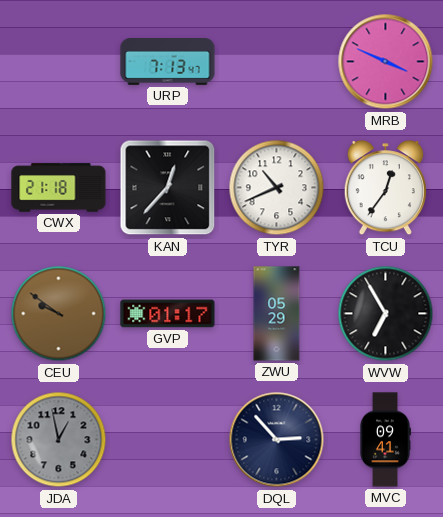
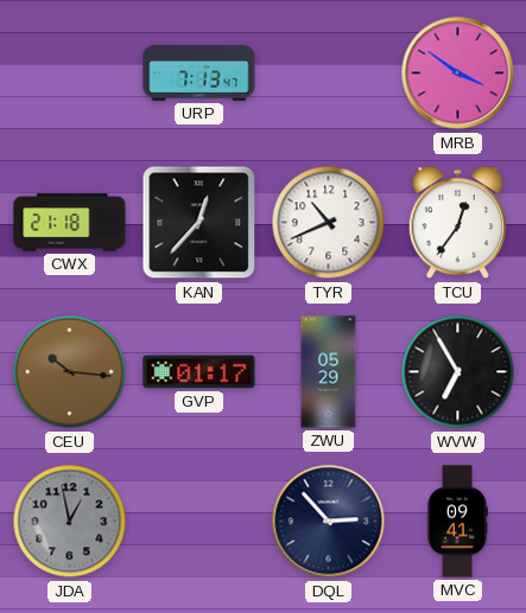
MRB: 3:49 -> 3:51
CEU: 9:51 -> 10:16
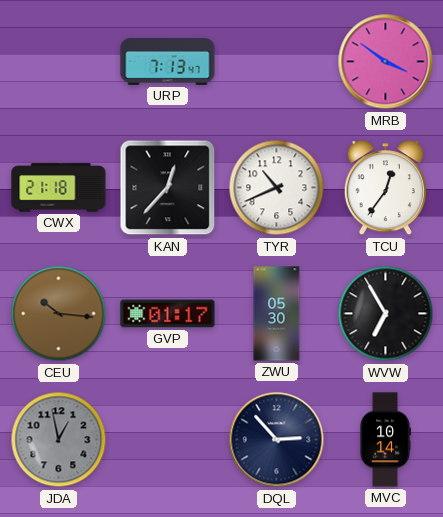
ZWU: 05:29 -> 05:30
MVC: 09:41 -> 10:14
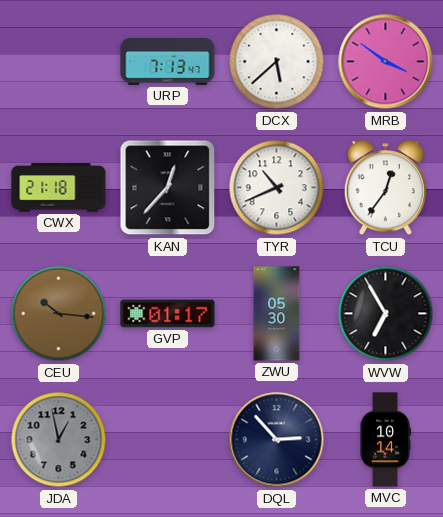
DCX: none -> 5:38
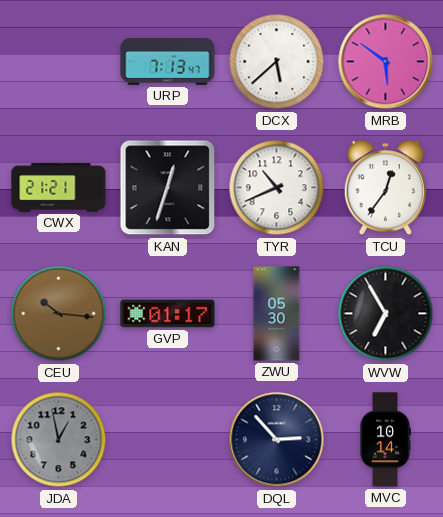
MRB: 3:51 -> 5:51
CWX: 21:18 -> 21:21
KAN: 12:37 -> 12:33
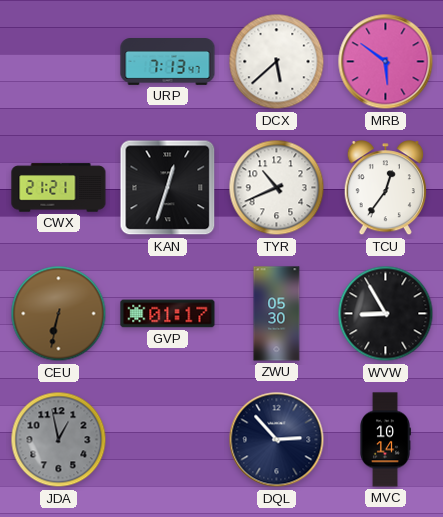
CEU: 10:16 -> 6:32
WVW: 6:55 -> 8:55
